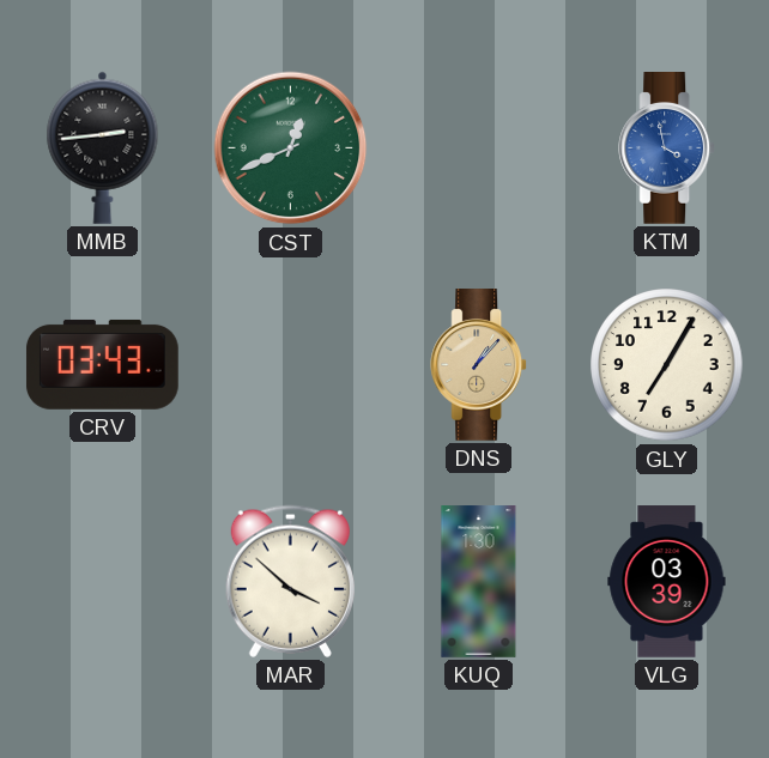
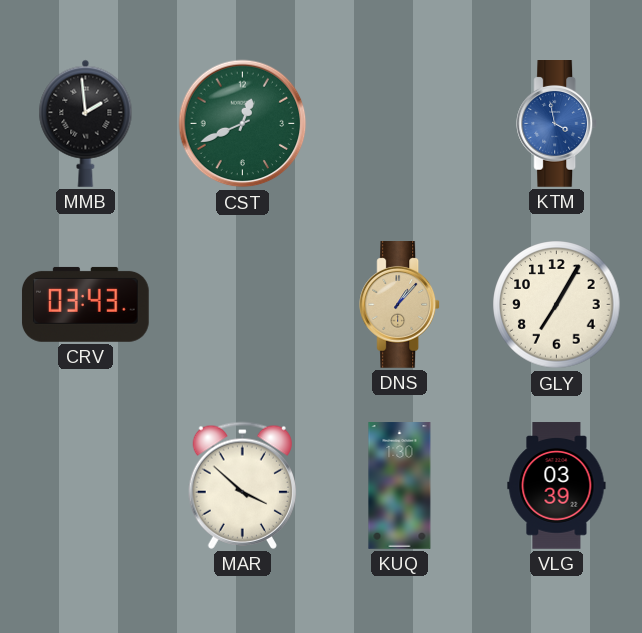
MMB: 2:44 -> 1:59
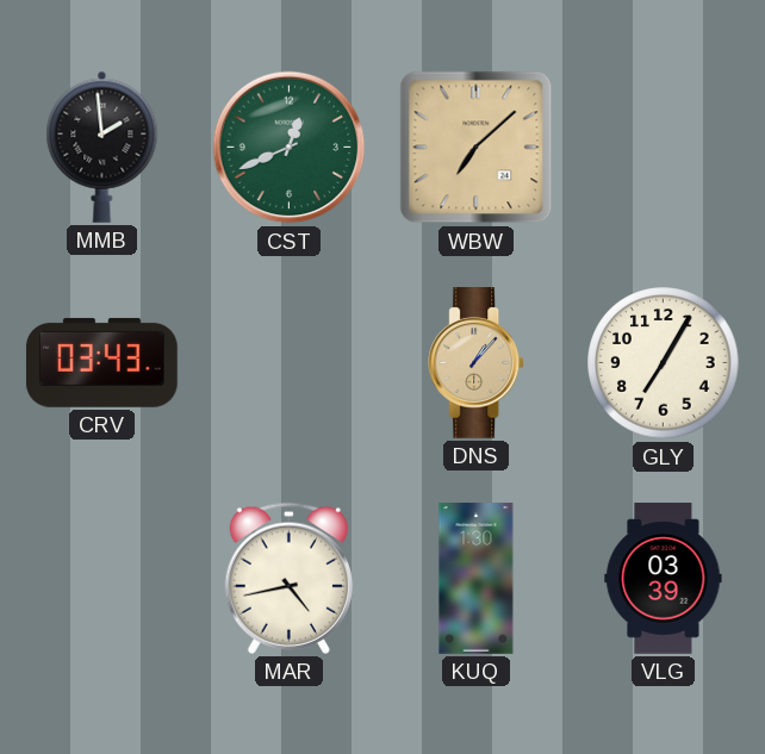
WBW: none -> 7:08
KTM: 3:58 -> none
MAR: 3:52 -> 4:43
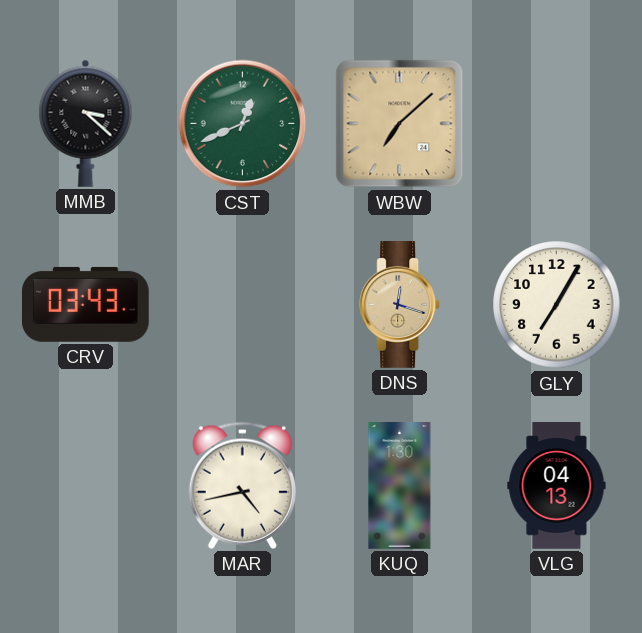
MMB: 1:59 -> 3:22
DNS: 1:07 -> 12:18
VLG: 03:39 -> 04:13
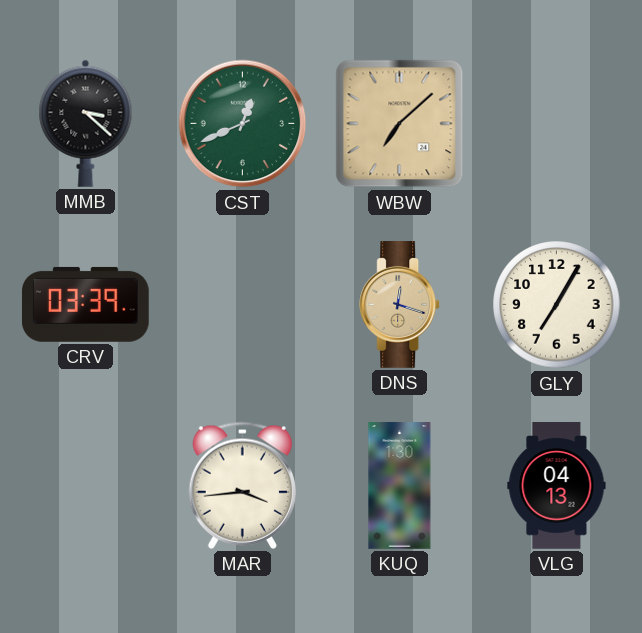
CRV: 03:43 -> 03:39
MAR: 4:43 -> 3:44
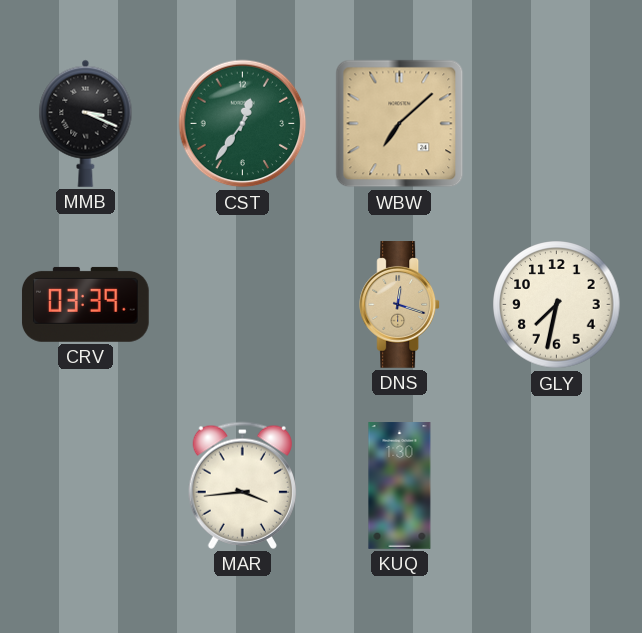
MMB: 3:22 -> 3:19
CST: 12:41 -> 12:36
GLY: 7:05 -> 7:32
VLG: 04:13 -> none
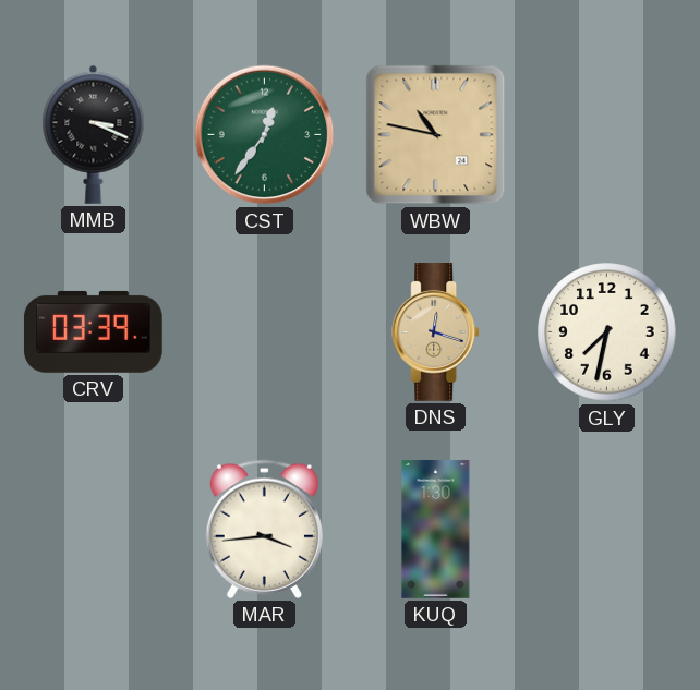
WBW: 7:08 -> 10:47
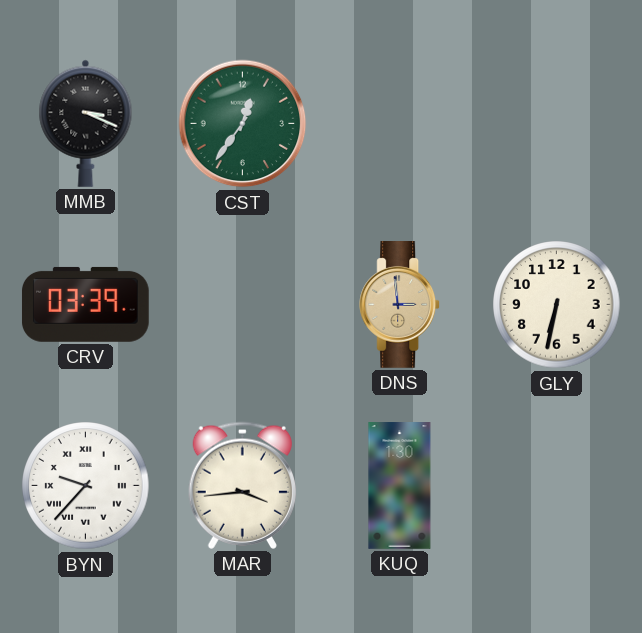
WBW: 10:47 -> none
DNS: 12:18 -> 2:59
GLY: 7:32 -> 6:32
BYN: none -> 9:37
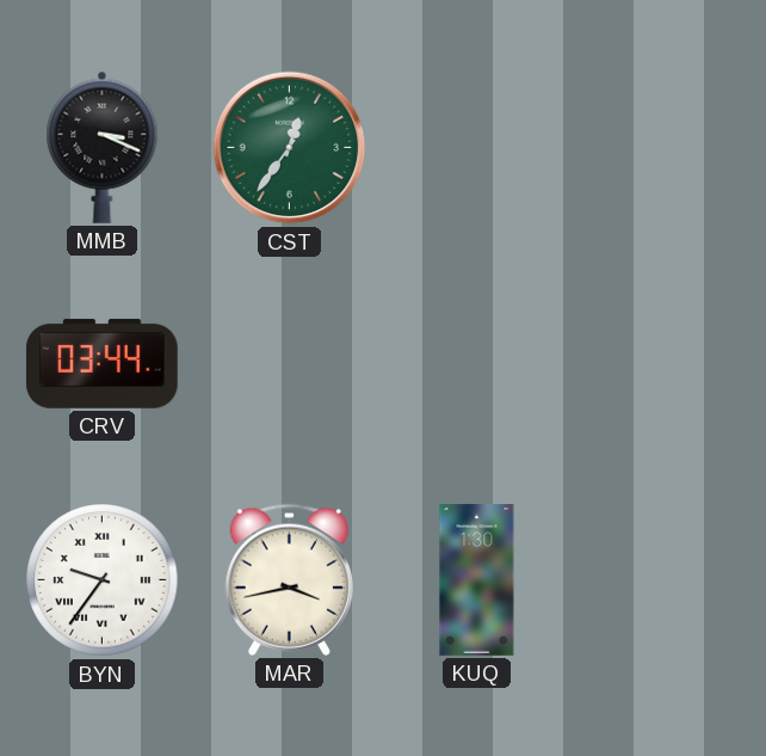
CRV: 03:39 -> 03:44
DNS: 2:59 -> none
GLY: 6:32 -> none
BYN: 9:37 -> 9:36
MAR: 3:44 -> 3:43
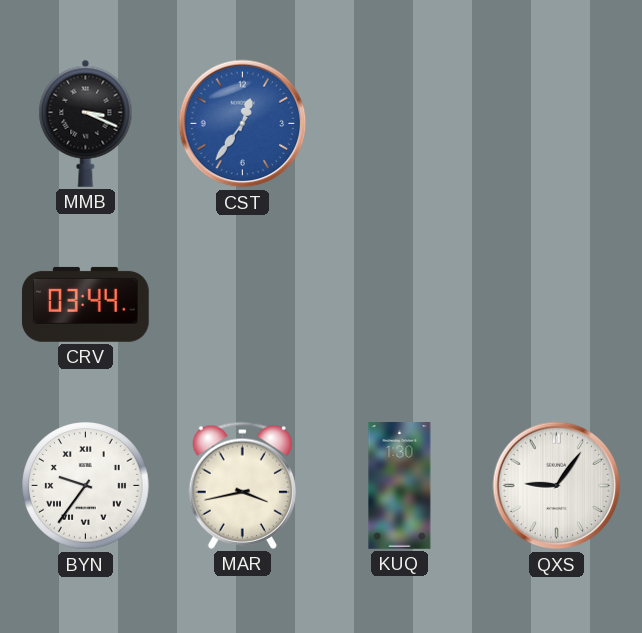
CST dial: green -> blue
QXS: none -> 9:06
